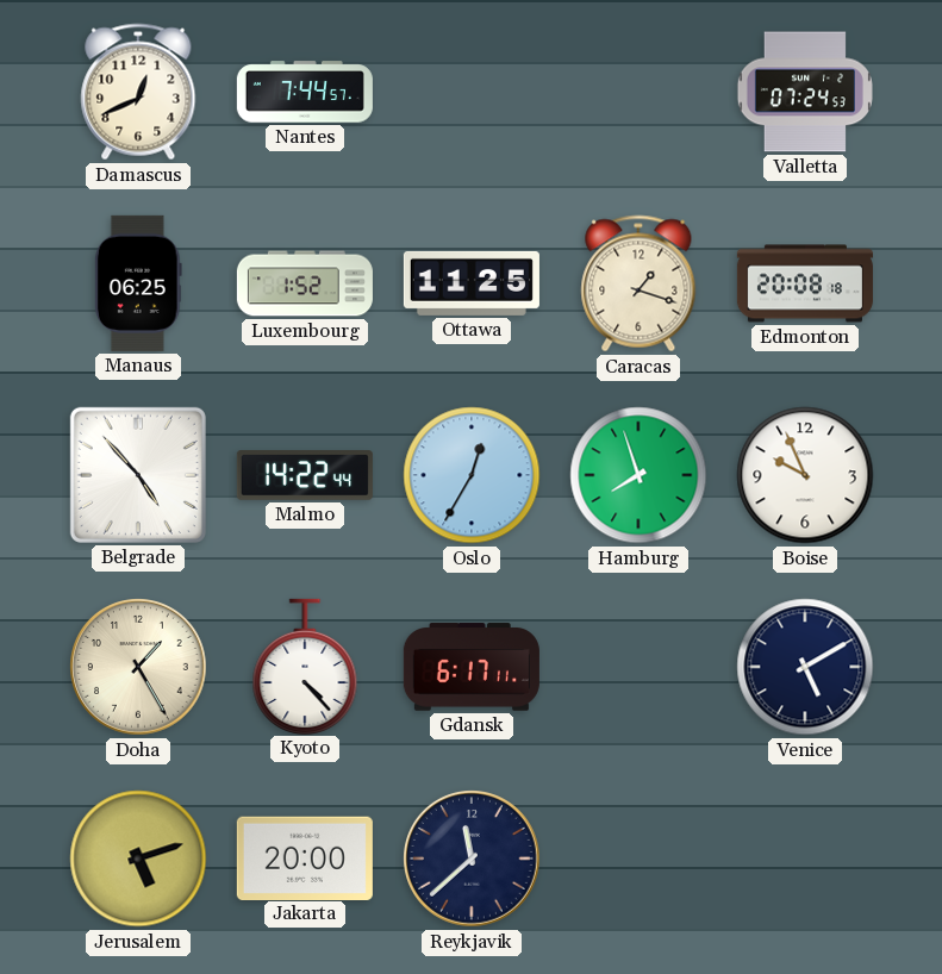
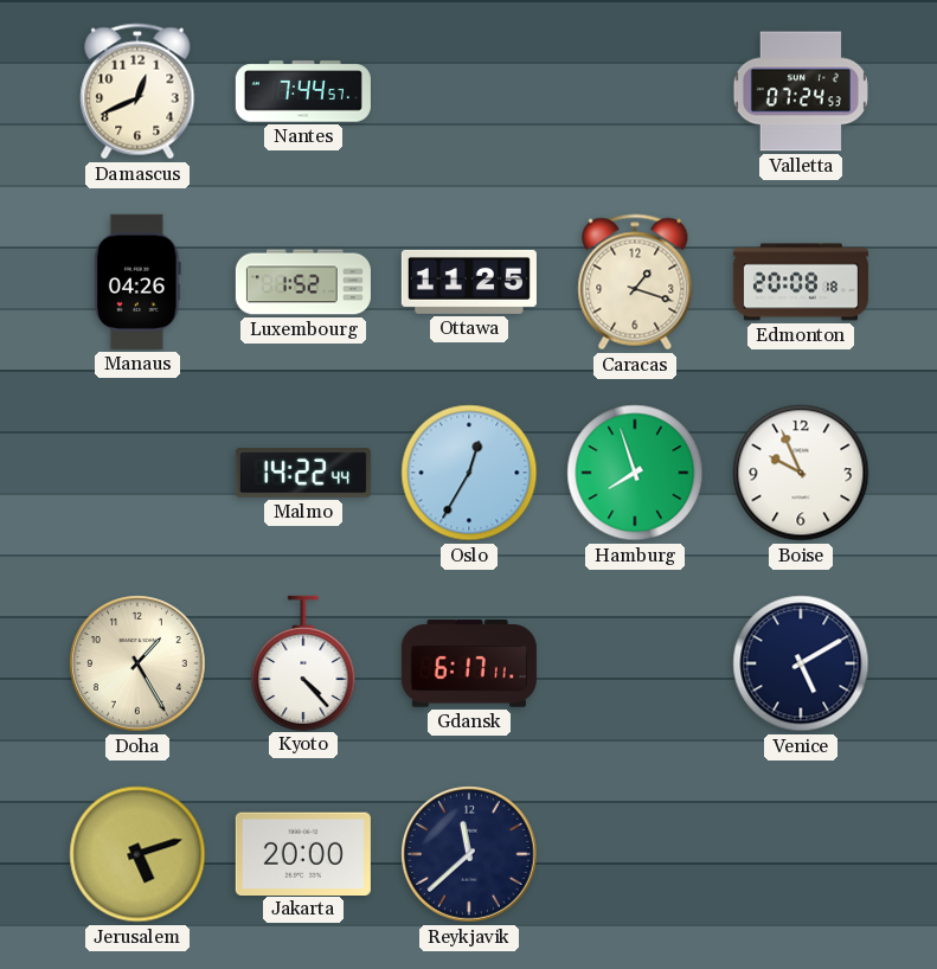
Manaus: 06:25 -> 04:26
Belgrade: 4:53 -> none
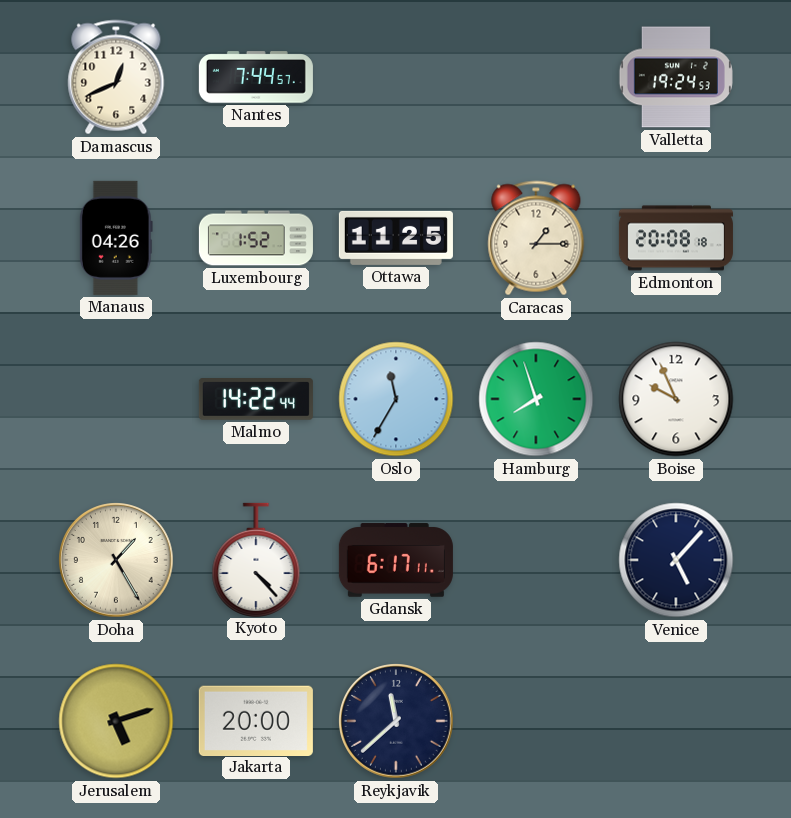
Valletta: 07:24 -> 19:24
Caracas: 1:18 -> 1:15
Oslo: 12:35 -> 11:35
Venice: 5:10 -> 5:07
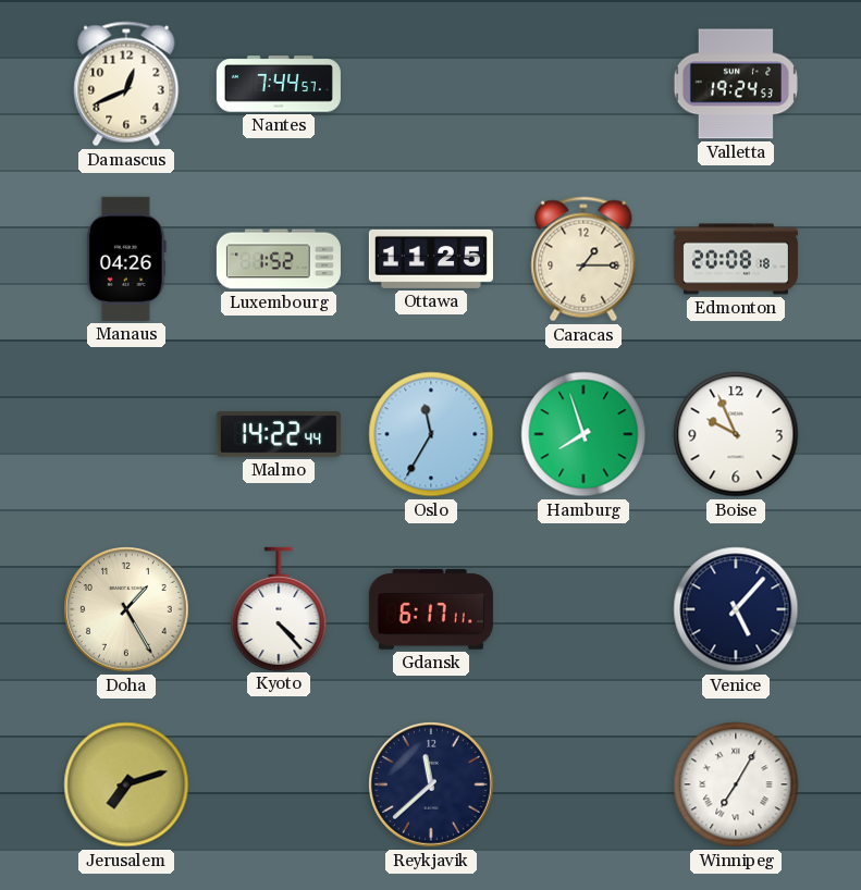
Jerusalem: 5:12 -> 7:12
Jakarta: 20:00 -> none
Winnipeg: none -> 7:05
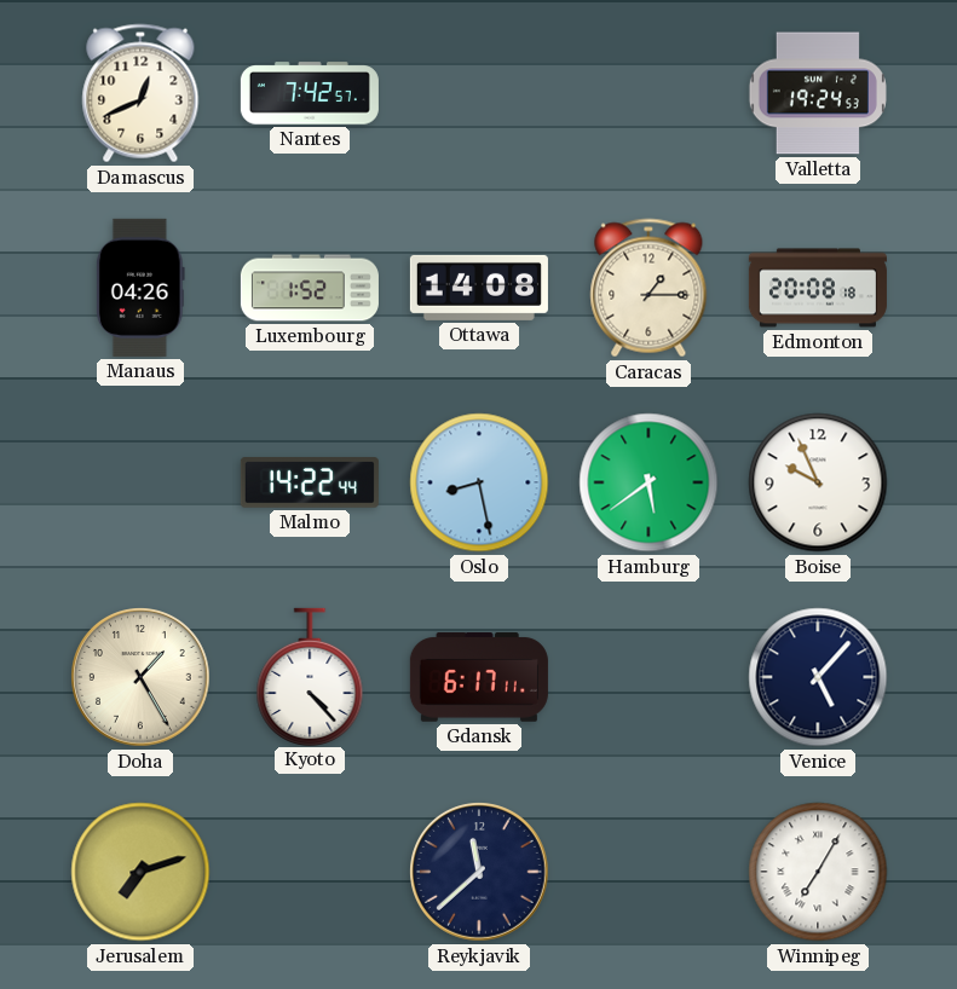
Nantes: 7:44 -> 7:42
Ottawa: 11:25 -> 14:08
Oslo: 11:35 -> 8:28
Hamburg: 7:57 -> 5:39
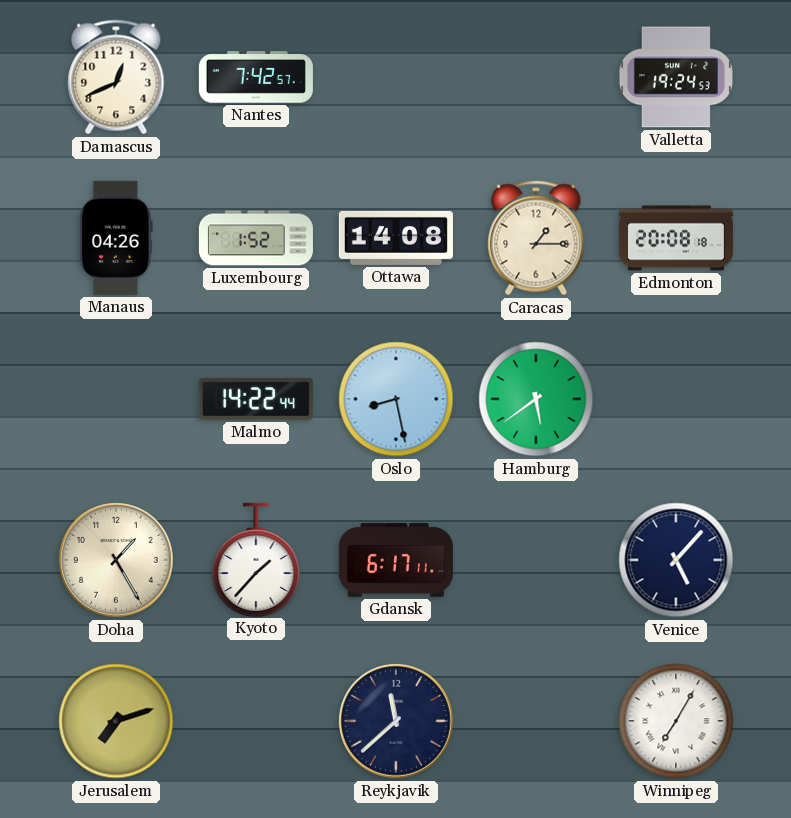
Boise: 9:56 -> none
Kyoto: 4:23 -> 1:37
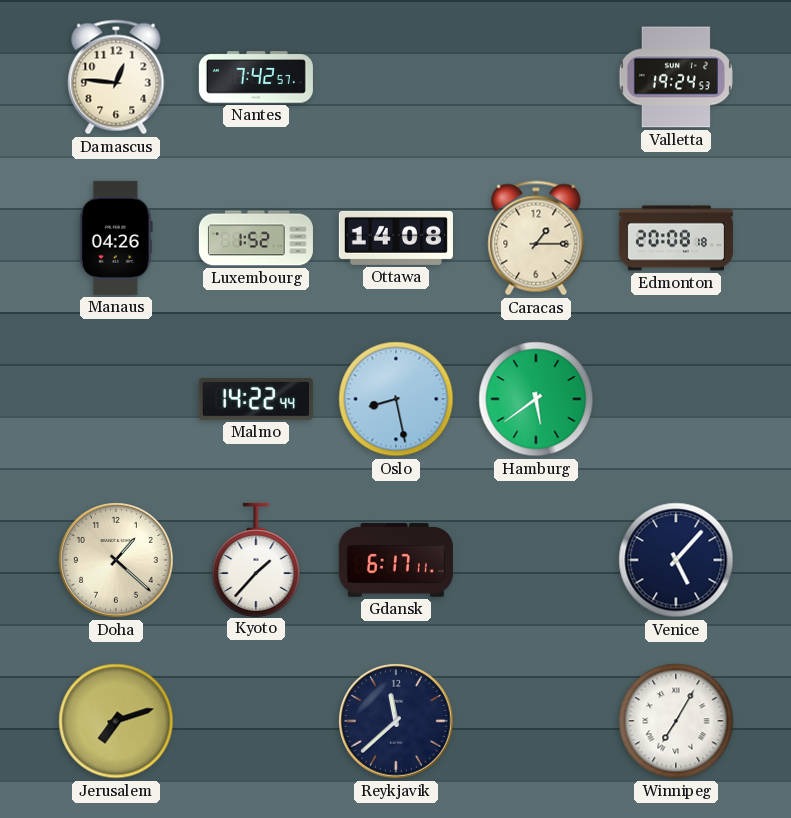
Damascus: 12:41 -> 12:46
Doha: 1:25 -> 1:22
